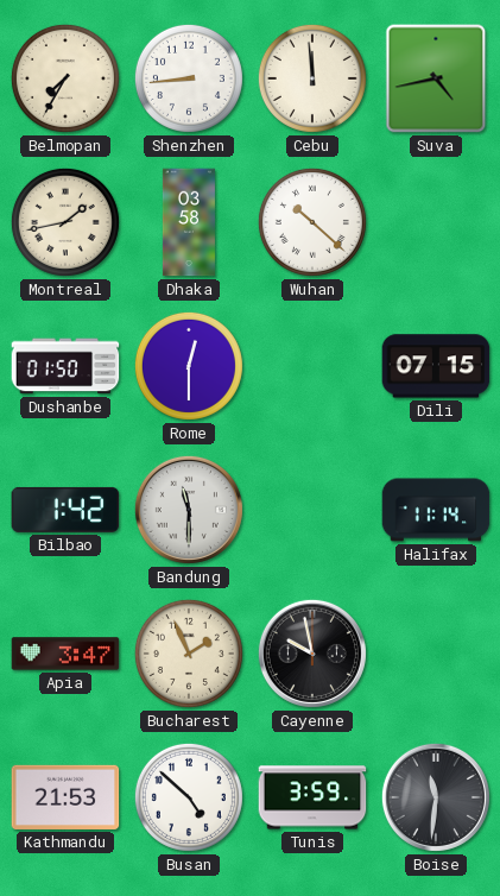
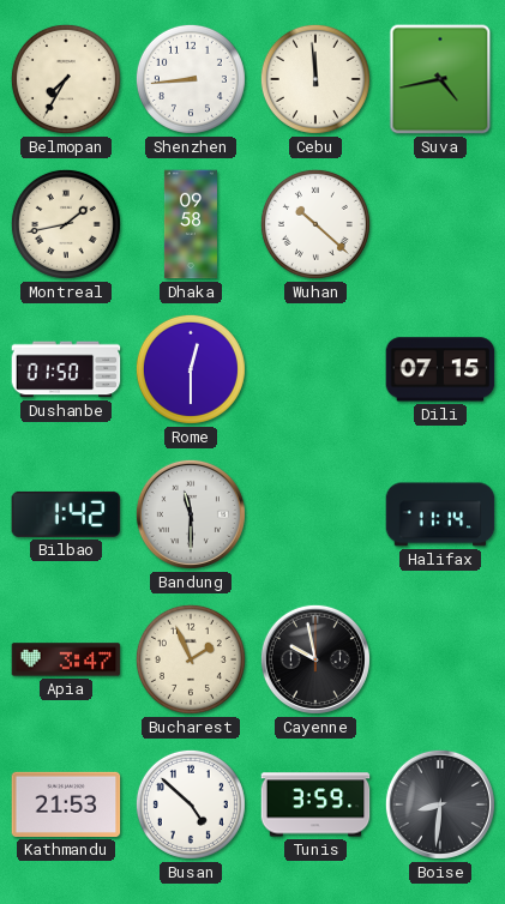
Dhaka: 03:58 -> 09:58
Boise: 11:31 -> 8:31
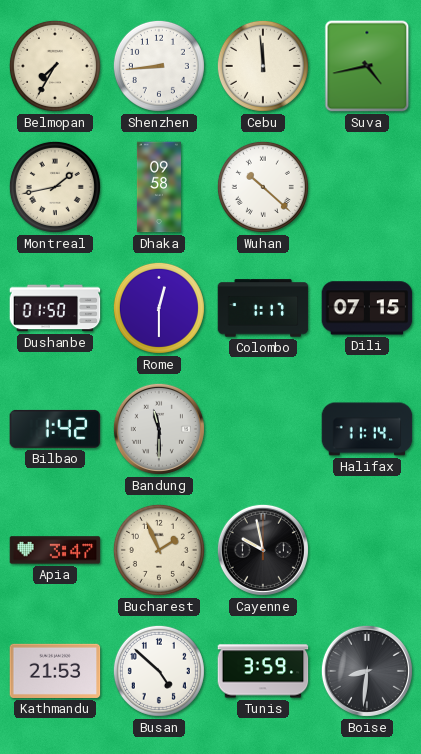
Colombo: none -> 1:17
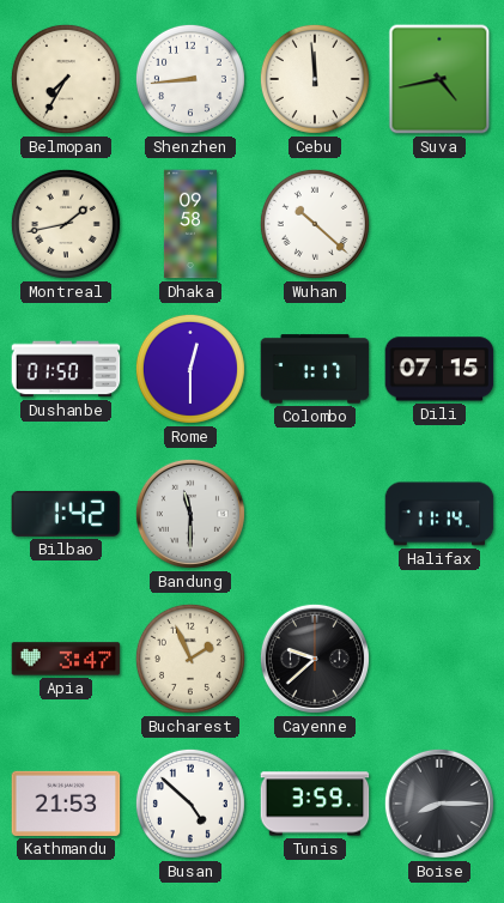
Cayenne: 9:58 -> 9:38
Boise: 8:31 -> 8:15
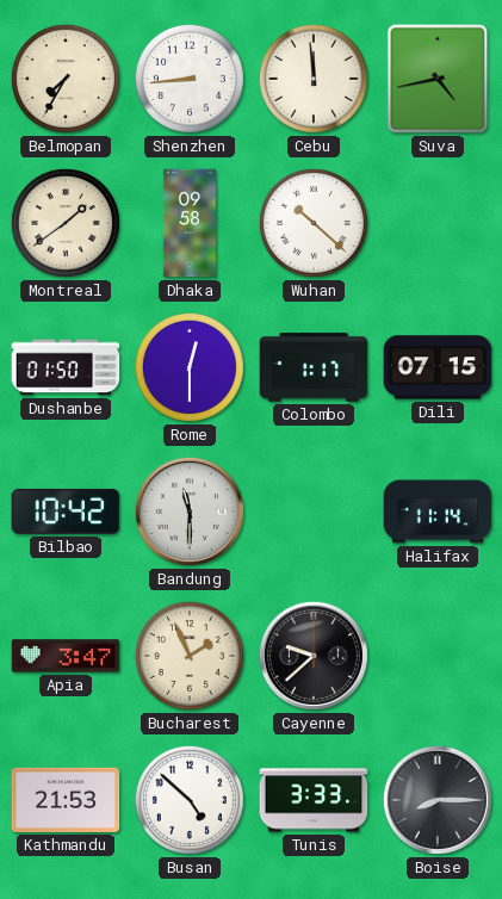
Montreal: 1:43 -> 1:39
Bilbao: 1:42 -> 10:42
Tunis: 3:59 -> 3:33
